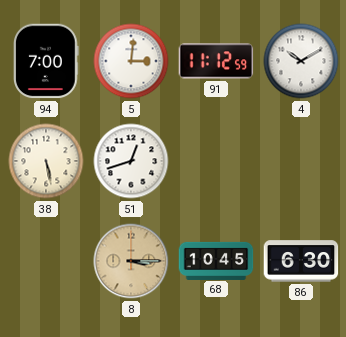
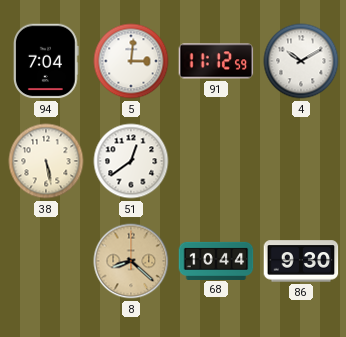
94: 7:00 -> 7:04
51: 12:42 -> 12:39
8: 3:15 -> 8:22
68: 10:45 -> 10:44
86: 6:30 -> 9:30
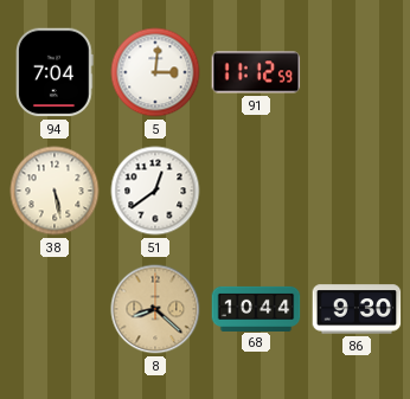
4: 10:10 -> none
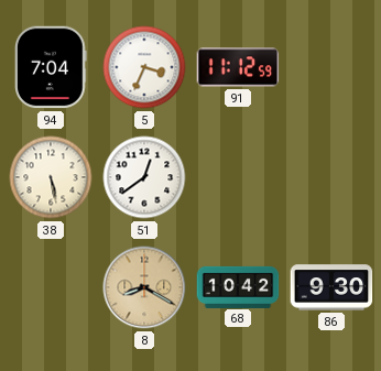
5: 3:01 -> 3:34
8: 8:22 -> 8:20
68: 10:44 -> 10:42
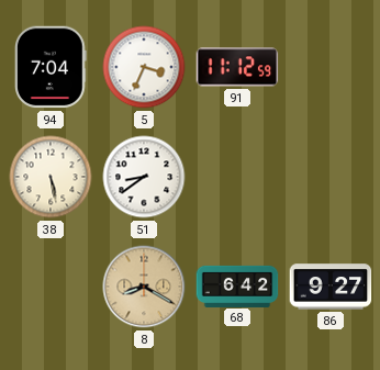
51: 12:39 -> 8:39
68: 10:42 -> 6:42
86: 9:30 -> 9:27
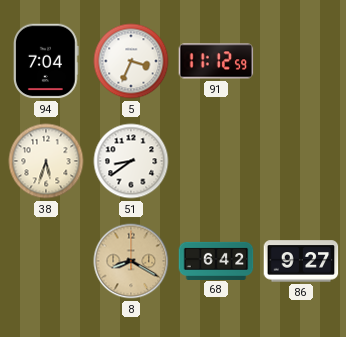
38: 5:28 -> 5:33
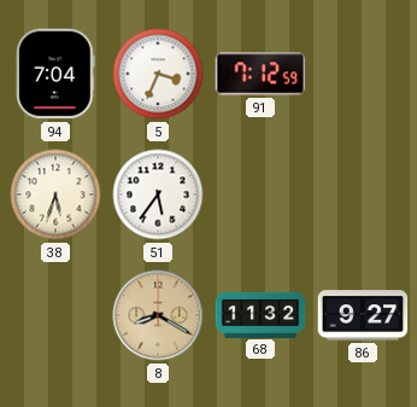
91: 11:12 -> 7:12
51: 8:39 -> 5:36
68: 6:42 -> 11:32
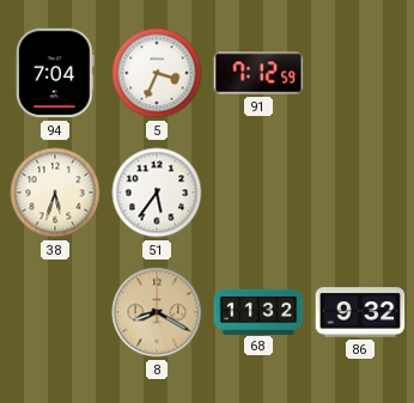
86: 9:27 -> 9:32
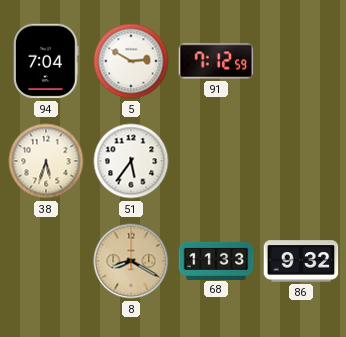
5: 3:34 -> 2:50
68: 11:32 -> 11:33
